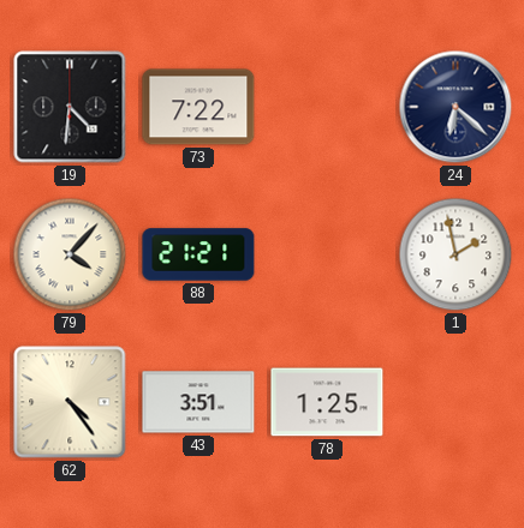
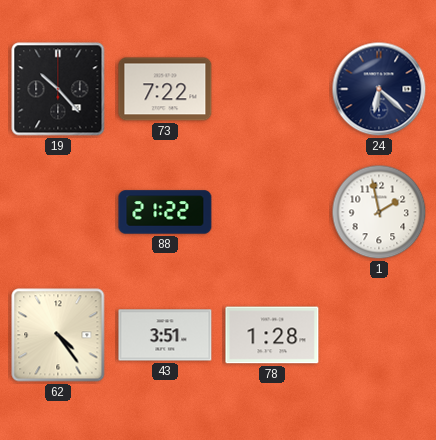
19: 4:31 -> 10:23
79: 4:07 -> none
88: 21:21 -> 21:22
78: 1:25 -> 1:28
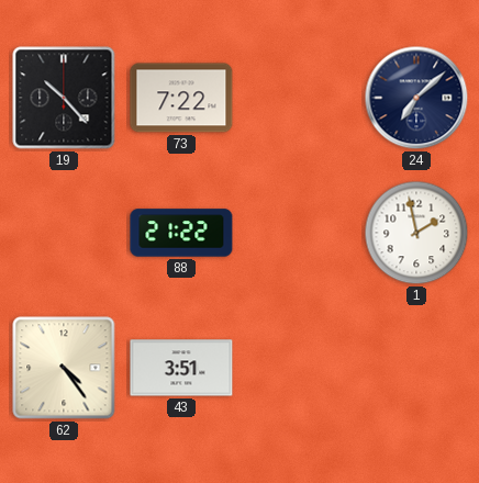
24: 6:22 -> 7:08
78: 1:28 -> none
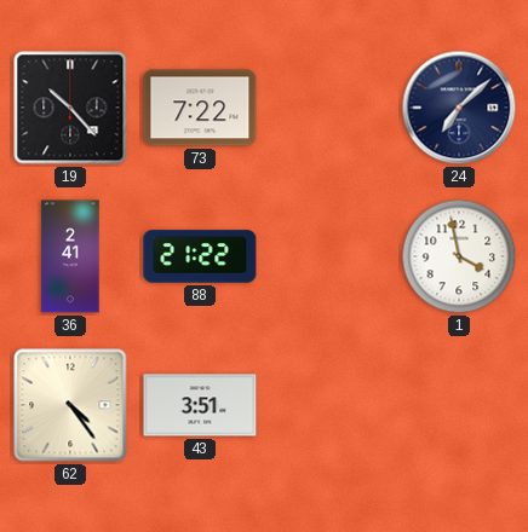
36: none -> 2:41
1: 1:58 -> 3:58
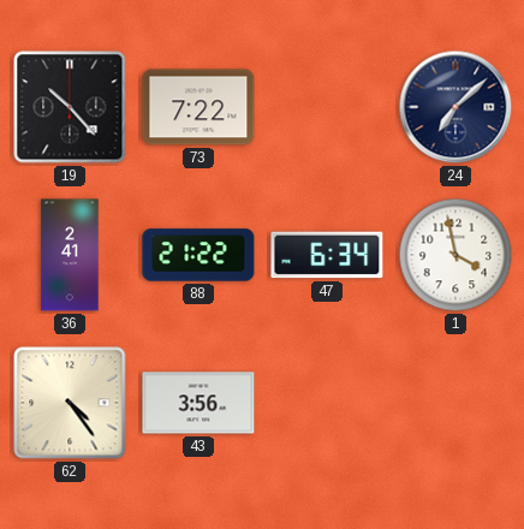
47: none -> 6:34
43: 3:51 -> 3:56
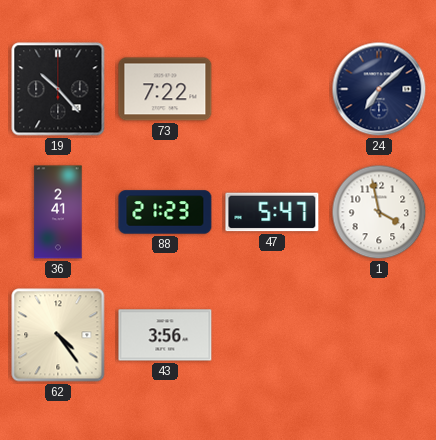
88: 21:22 -> 21:23
47: 6:34 -> 5:47
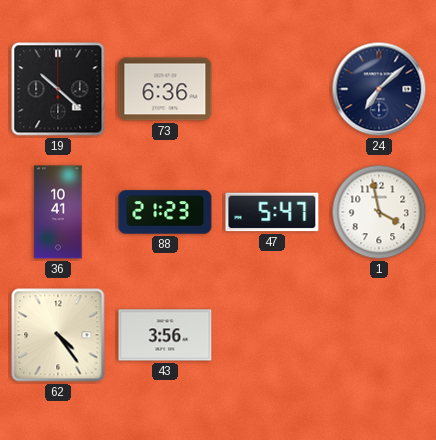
19: 10:23 -> 10:22
73: 7:22 -> 6:36
36: 2:41 -> 10:41
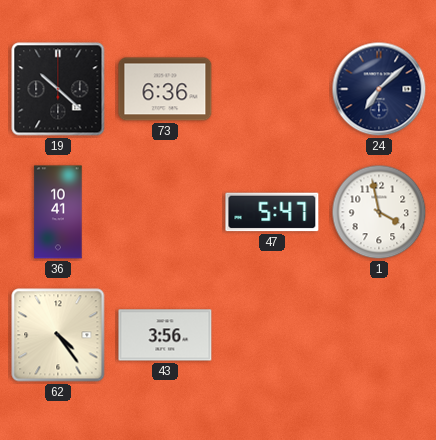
88: 21:23 -> none
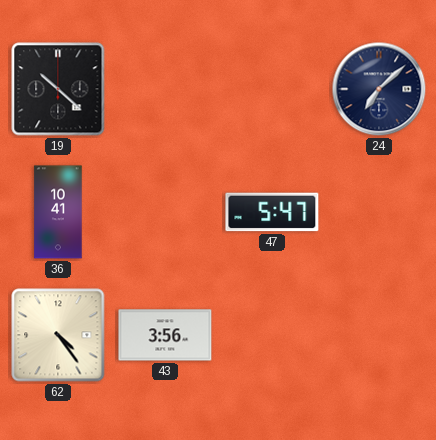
73: 6:36 -> none
1: 3:58 -> none
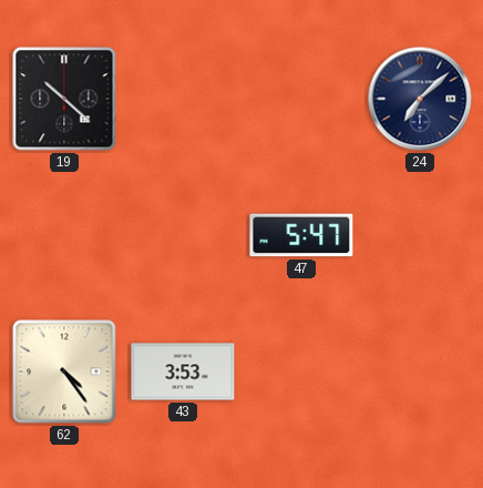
36: 10:41 -> none
43: 3:56 -> 3:53
